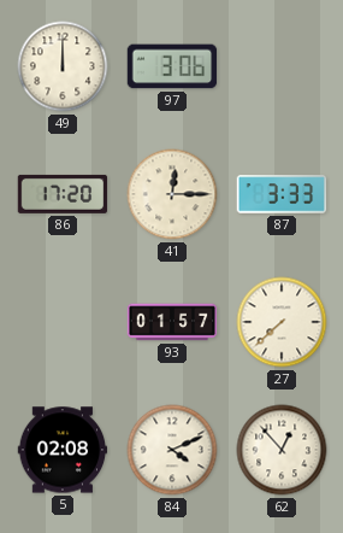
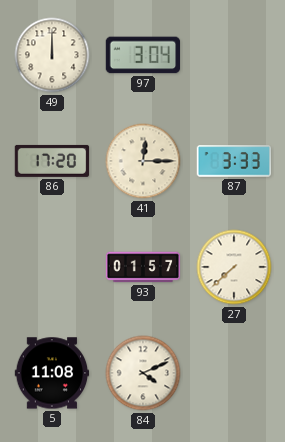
97: 3:06 -> 3:04
5: 02:08 -> 11:08
62: 12:53 -> none
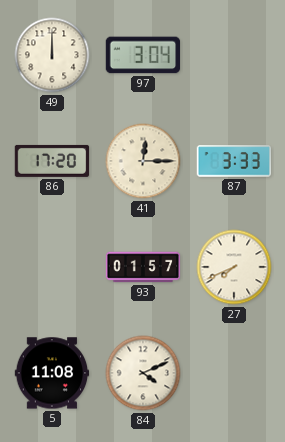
27: 7:38 -> 7:41
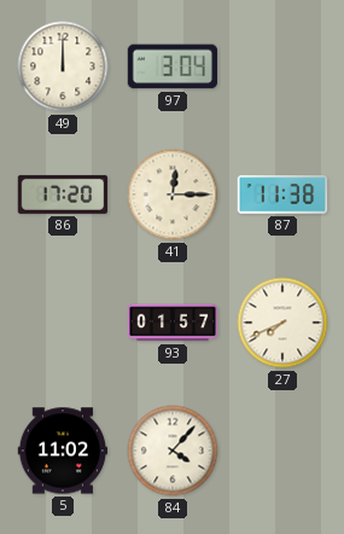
87: 3:33 -> 11:38
5: 11:08 -> 11:02
84: 4:11 -> 4:07
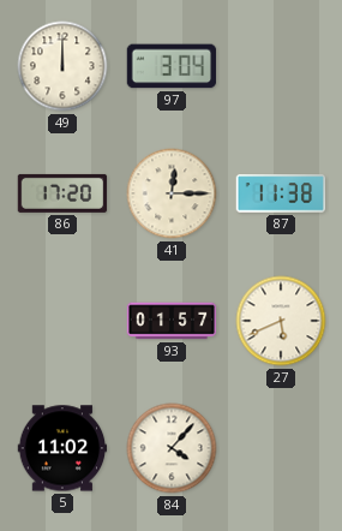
27: 7:41 -> 5:41
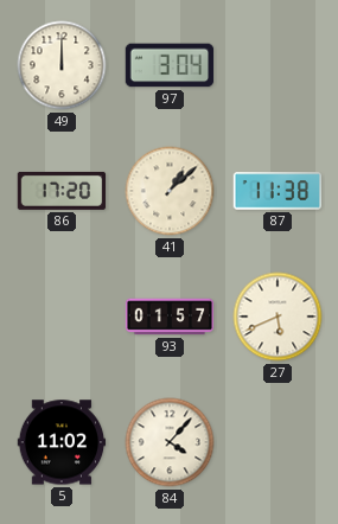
41: 12:15 -> 1:08
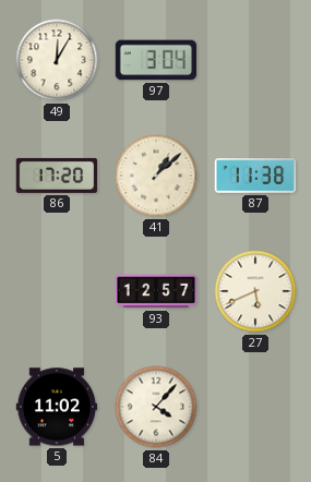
49: 12:00 -> 12:05
93: 01:57 -> 12:57
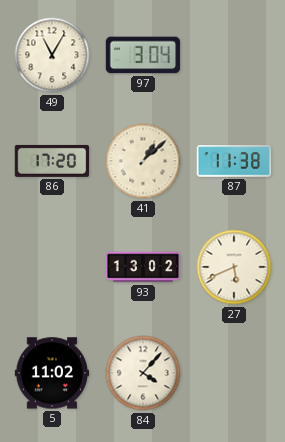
49: 12:05 -> 11:05
93: 12:57 -> 13:02
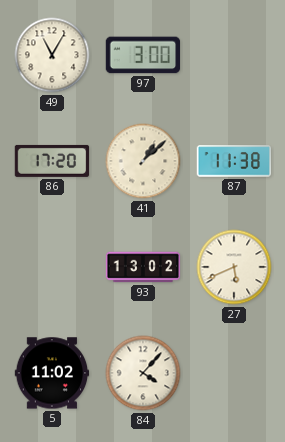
97: 3:04 -> 3:00
